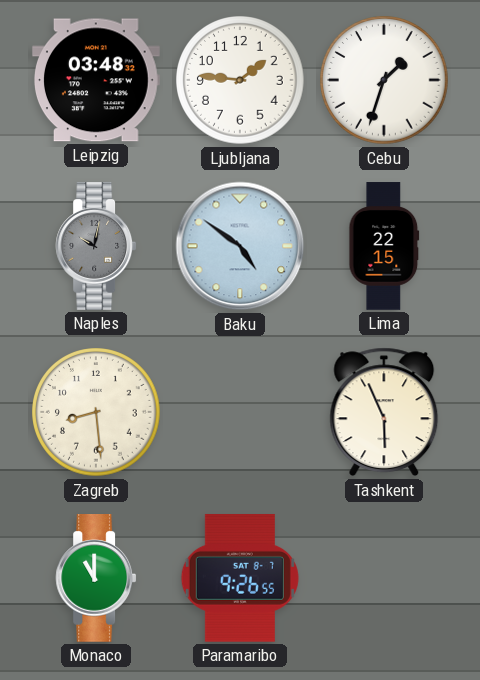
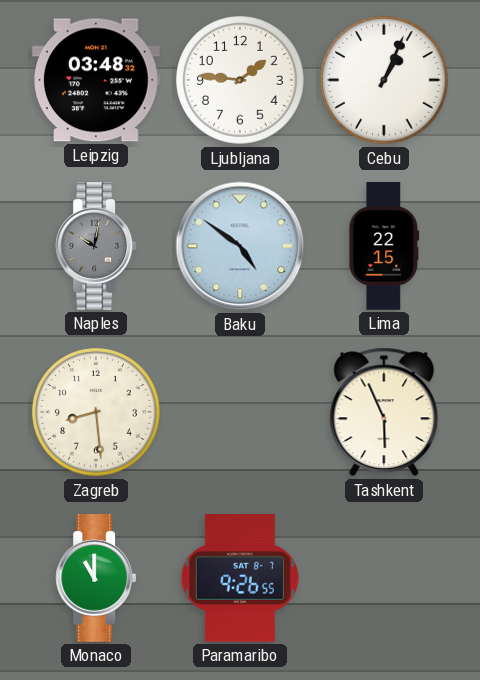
Cebu: 1:33 -> 1:04
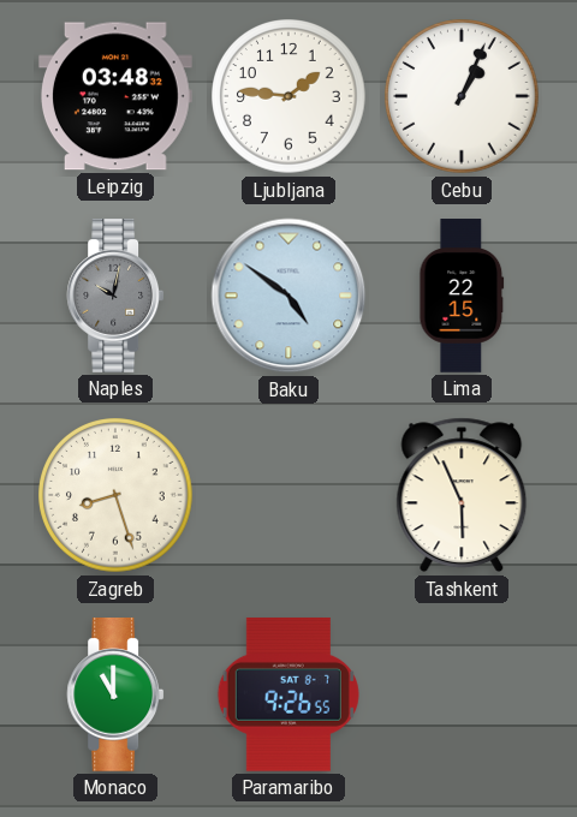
Zagreb: 8:29 -> 8:27
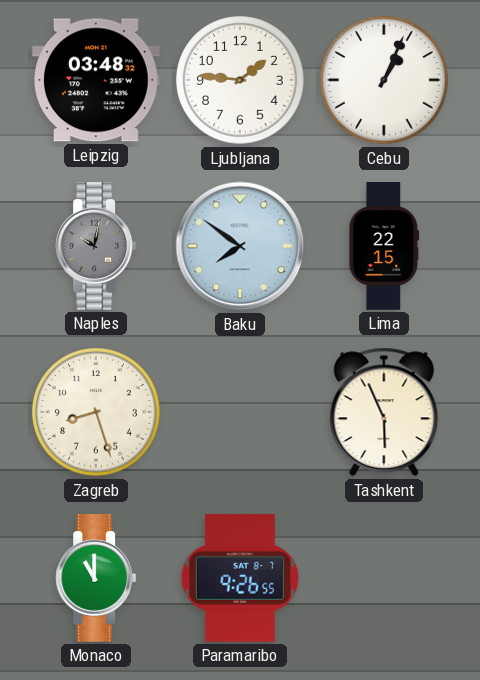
Baku: 4:51 -> 7:51
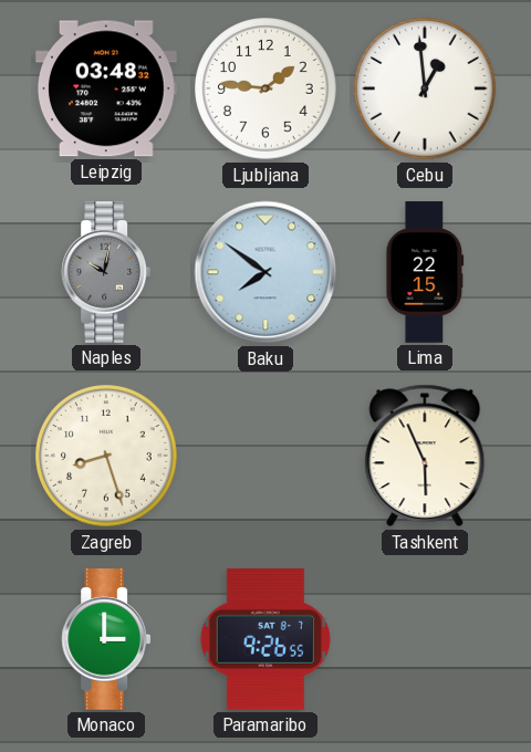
Cebu: 1:04 -> 12:59
Monaco: 11:00 -> 3:00
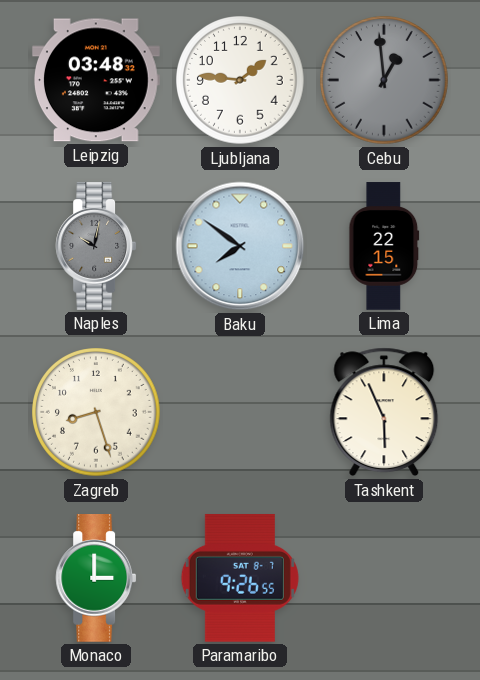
Cebu dial: white -> grey
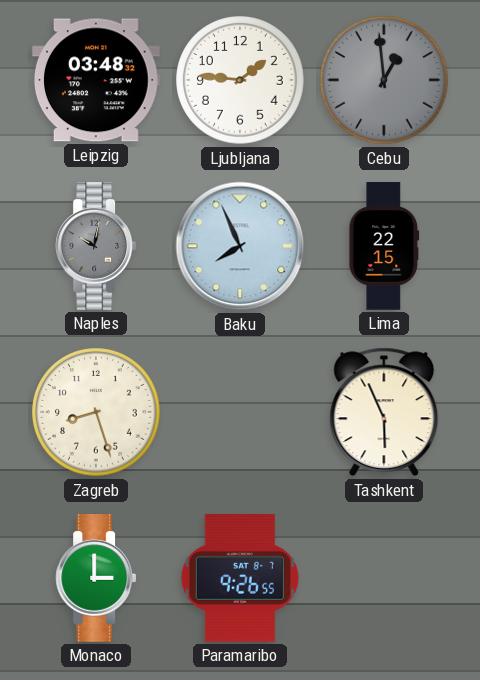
Baku: 7:51 -> 7:56
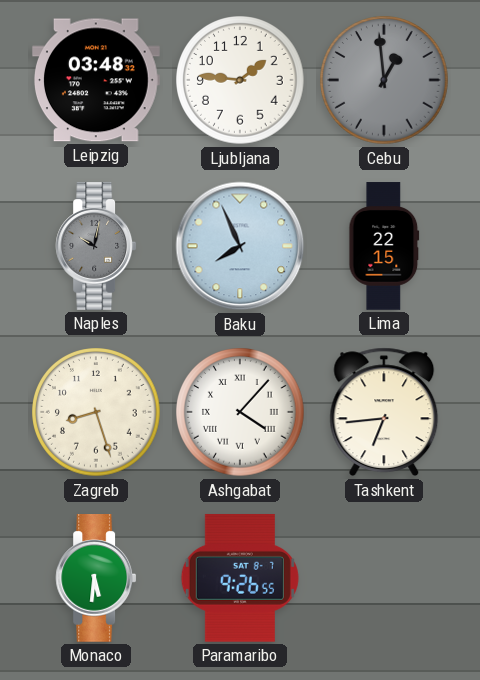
Ashgabat: none -> 4:07
Tashkent: 5:56 -> 6:44
Monaco: 3:00 -> 5:31
